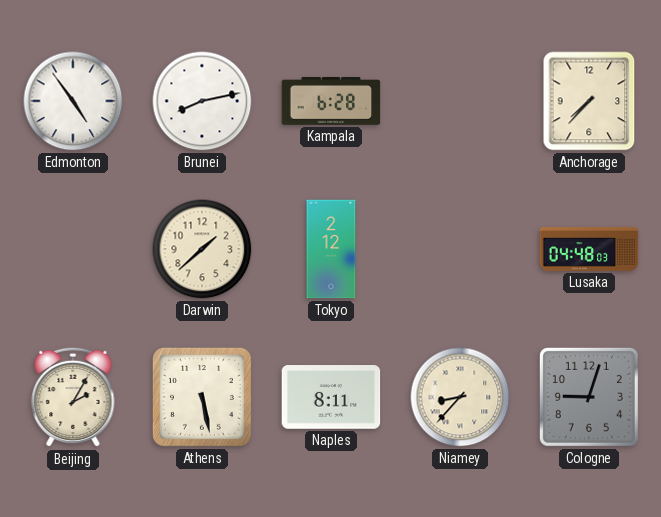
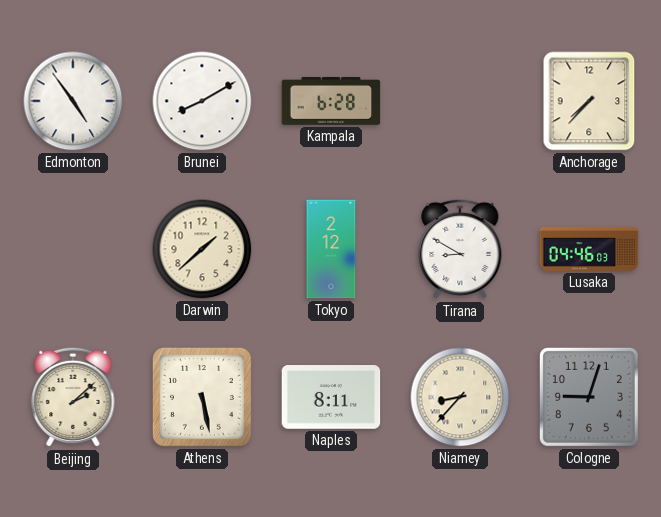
Brunei: 8:13 -> 8:10
Tirana: none -> 8:50
Lusaka: 04:48 -> 04:46
Beijing: 2:05 -> 2:08
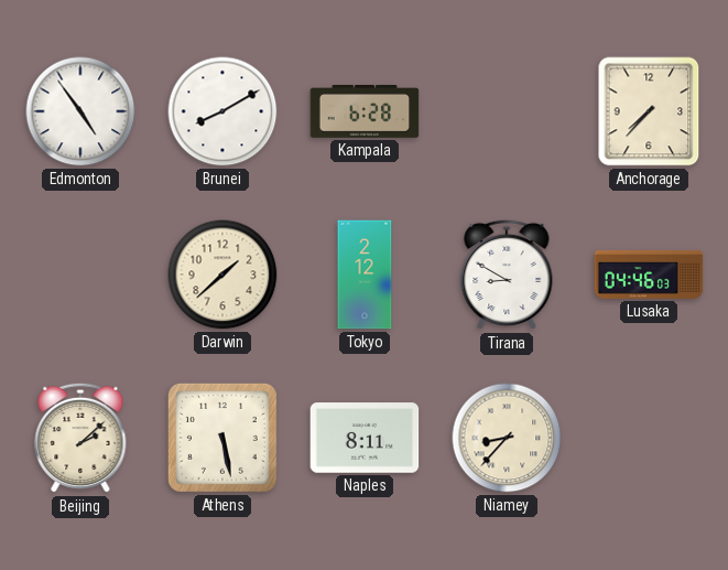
Cologne: 9:03 -> none
